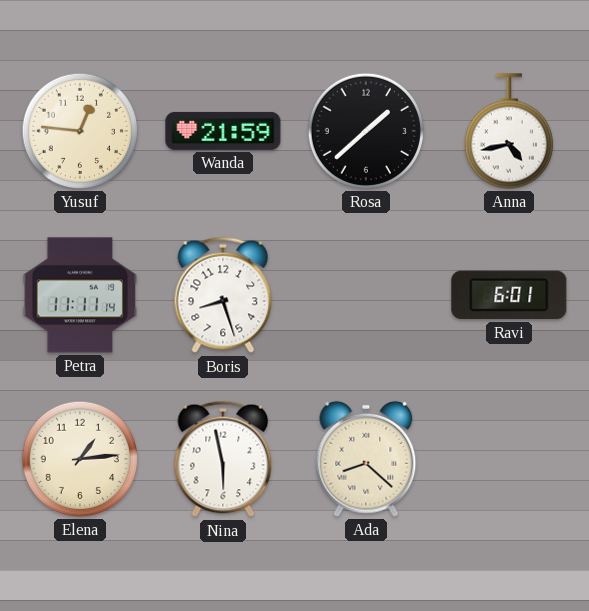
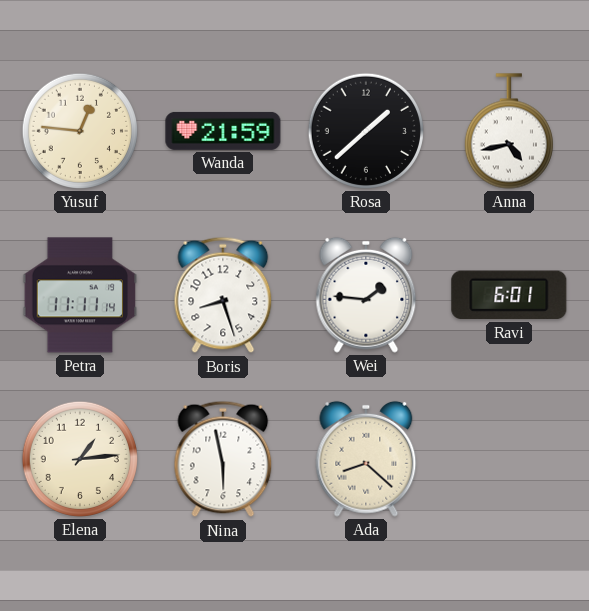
Wei: none -> 1:46
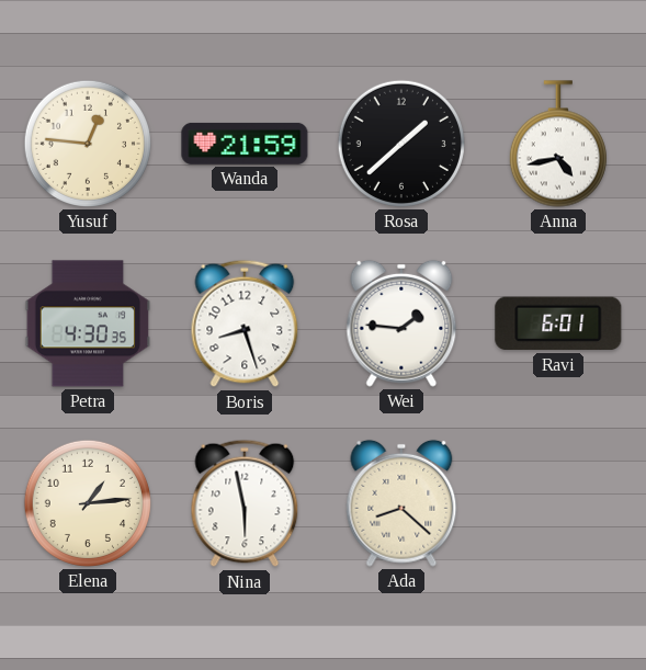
Petra: 11:11 -> 4:30
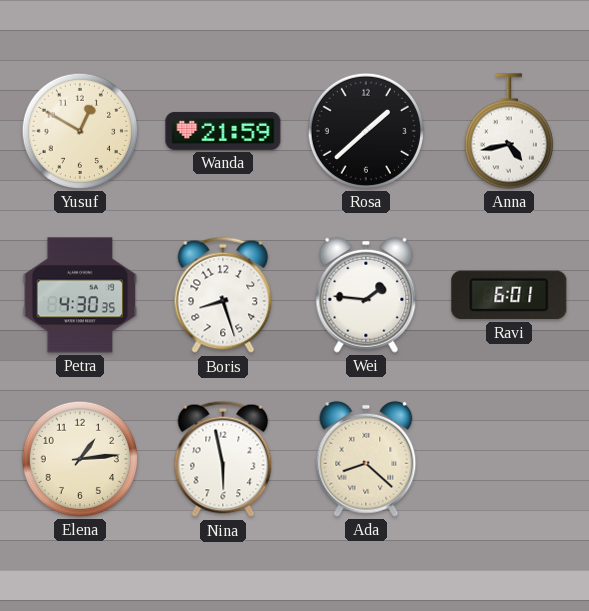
Yusuf: 12:46 -> 12:50
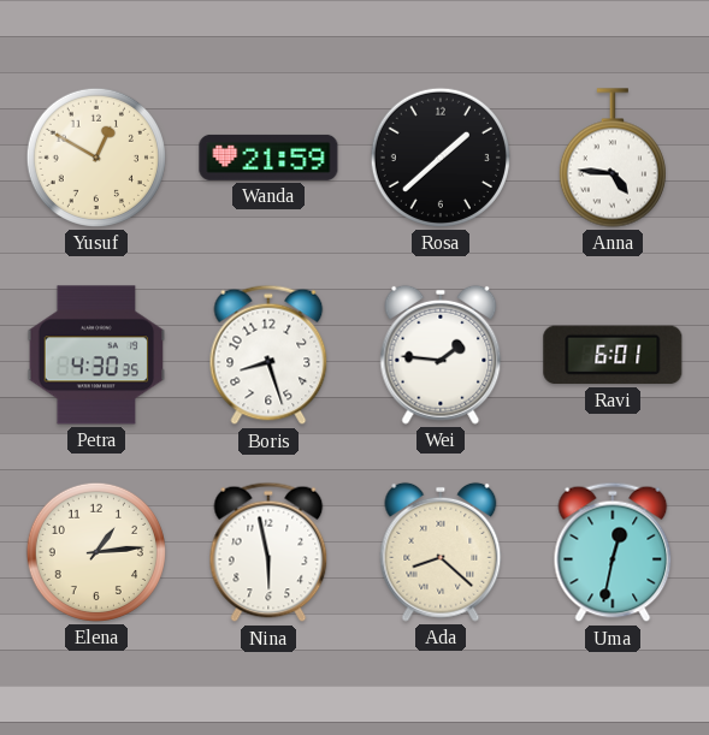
Anna: 4:43 -> 4:46
Uma: none -> 12:32
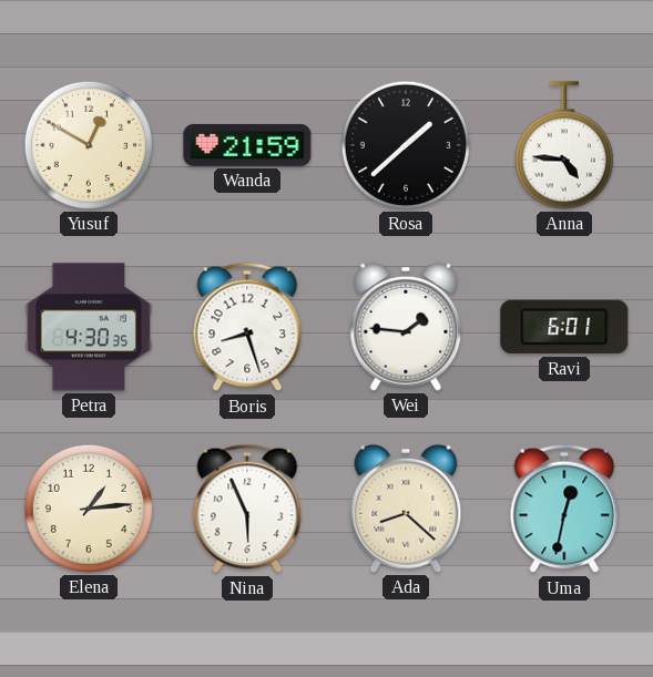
Nina: 5:58 -> 5:56
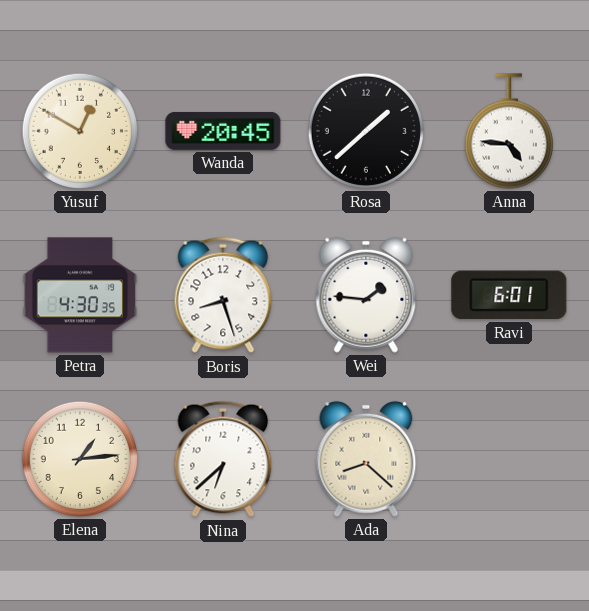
Wanda: 21:59 -> 20:45
Nina: 5:56 -> 6:38
Uma: 12:32 -> none
